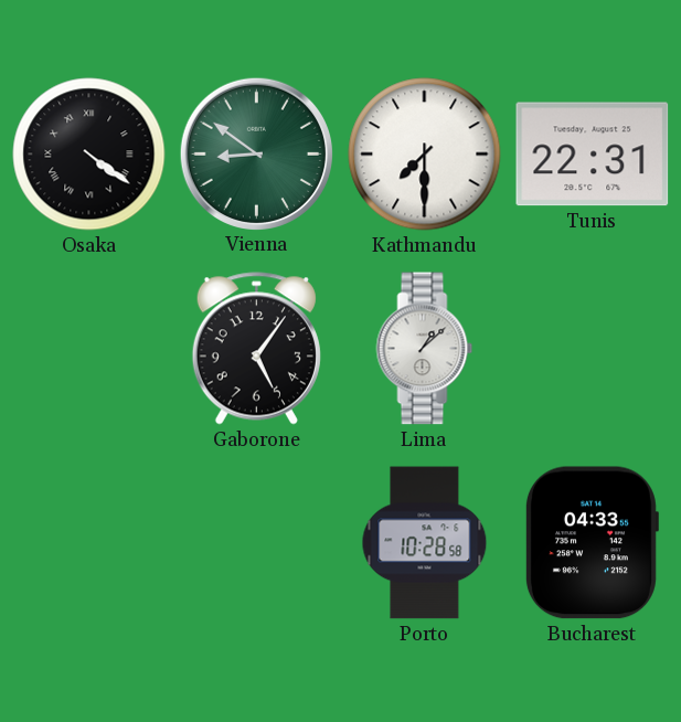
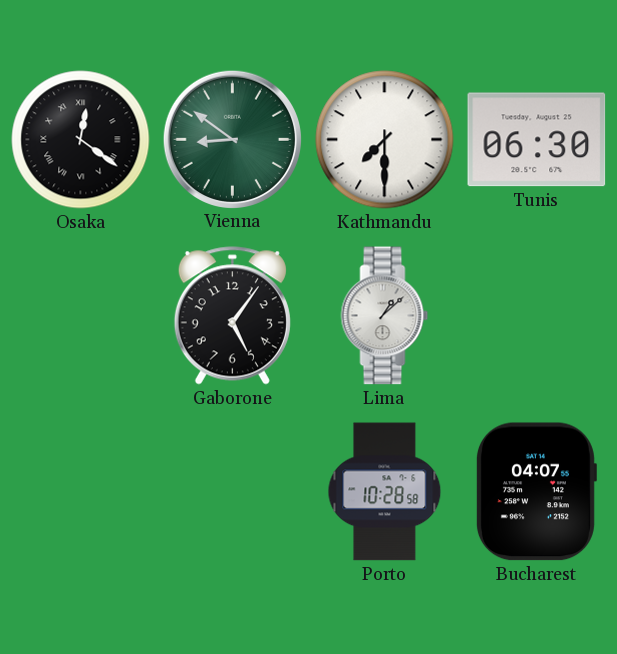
Osaka: 4:21 -> 12:21
Tunis: 22:31 -> 06:30
Bucharest: 04:33 -> 04:07
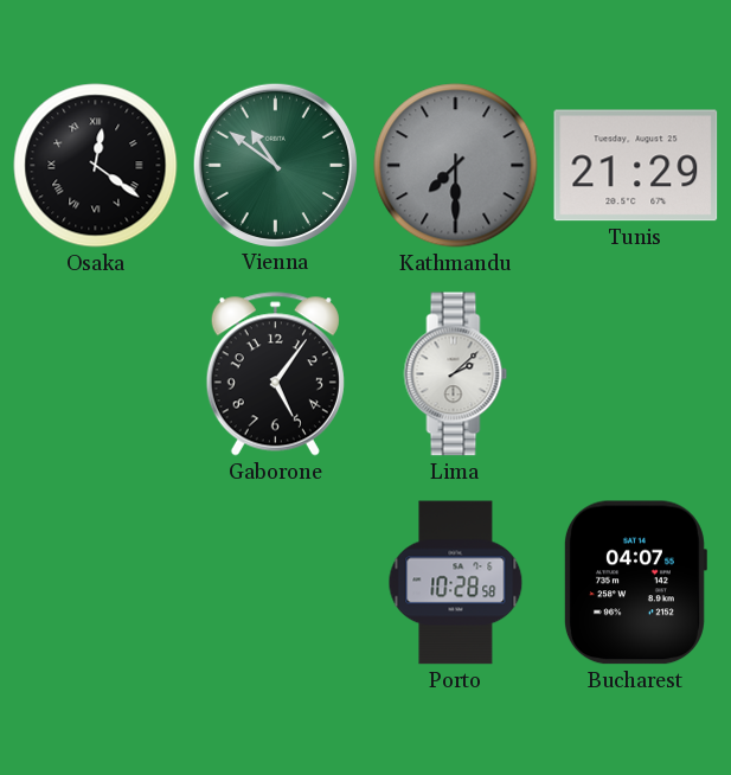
Vienna: 8:51 -> 10:51
Kathmandu dial: white -> grey
Tunis: 06:30 -> 21:29
Lima: 1:08 -> 2:08
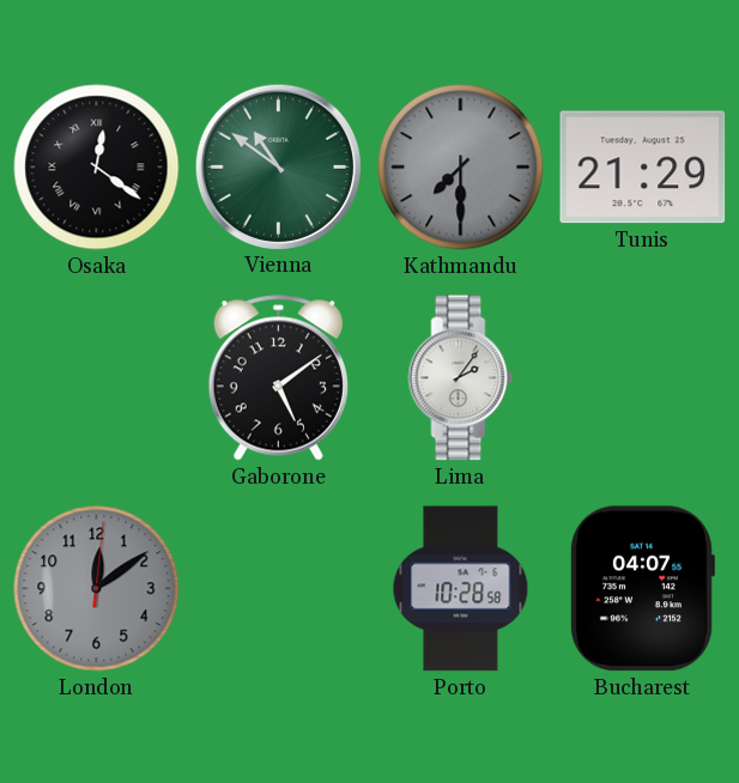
Gaborone: 5:06 -> 5:09
Lima: 2:08 -> 2:06
London: none -> 12:09
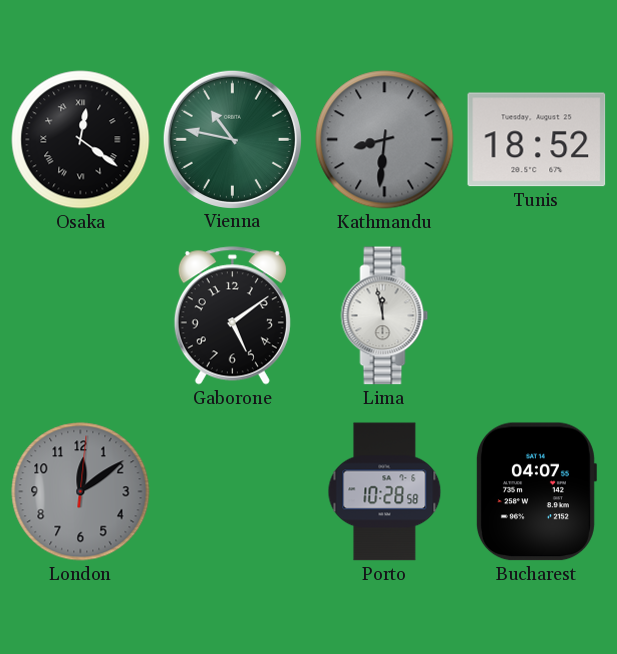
Vienna: 10:51 -> 10:47
Kathmandu: 7:30 -> 8:31
Tunis: 21:29 -> 18:52
Lima: 2:06 -> 11:58
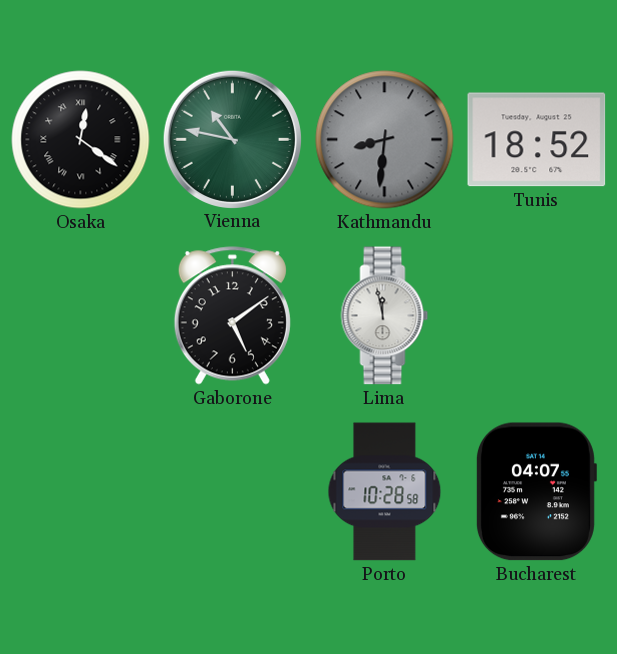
London: 12:09 -> none
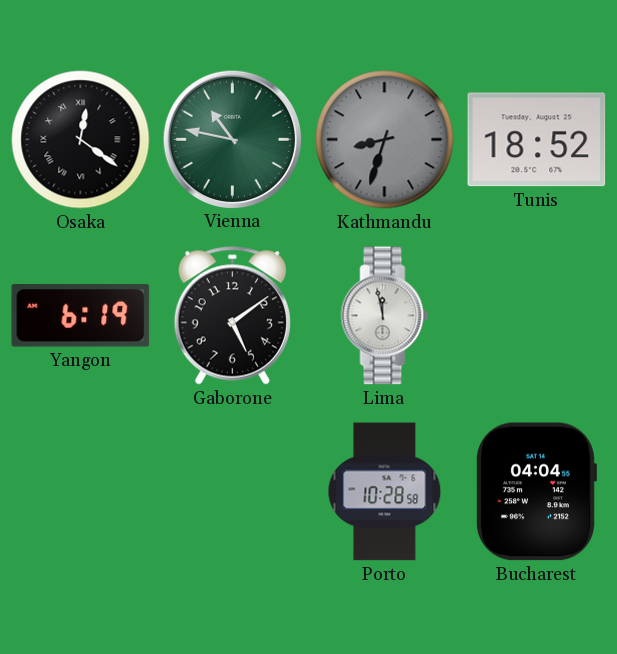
Kathmandu: 8:31 -> 8:33
Yangon: none -> 6:19
Bucharest: 04:07 -> 04:04
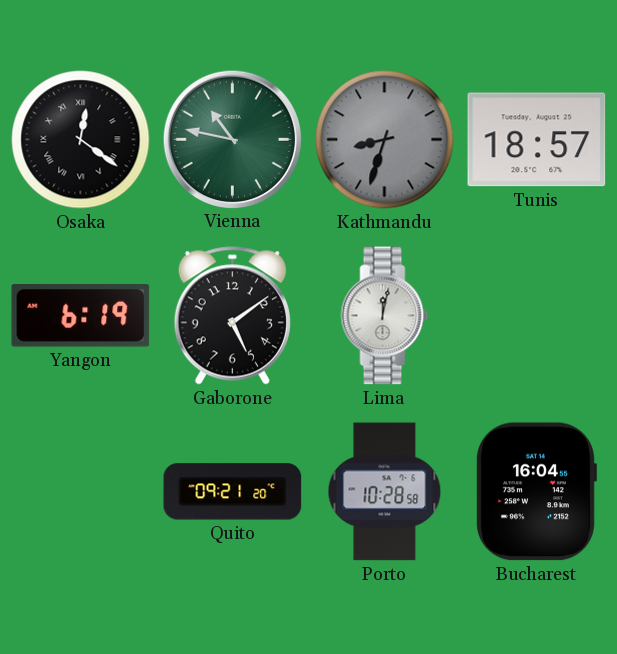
Tunis: 18:52 -> 18:57
Lima: 11:58 -> 12:02
Quito: none -> 09:21
Bucharest: 04:04 -> 16:04
